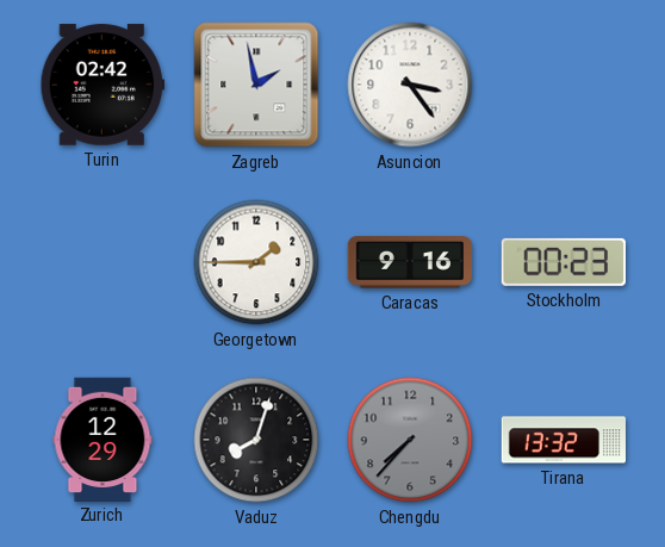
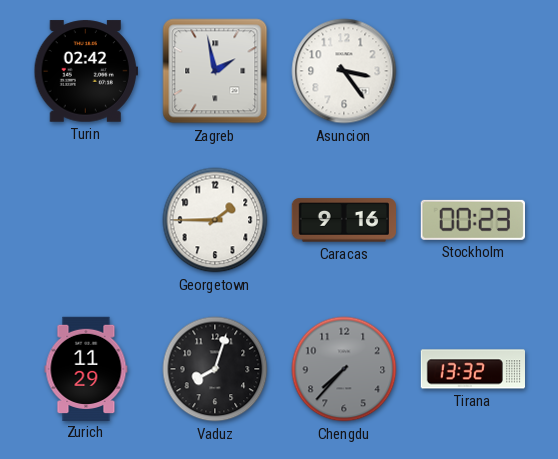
Zurich: 12:29 -> 11:29
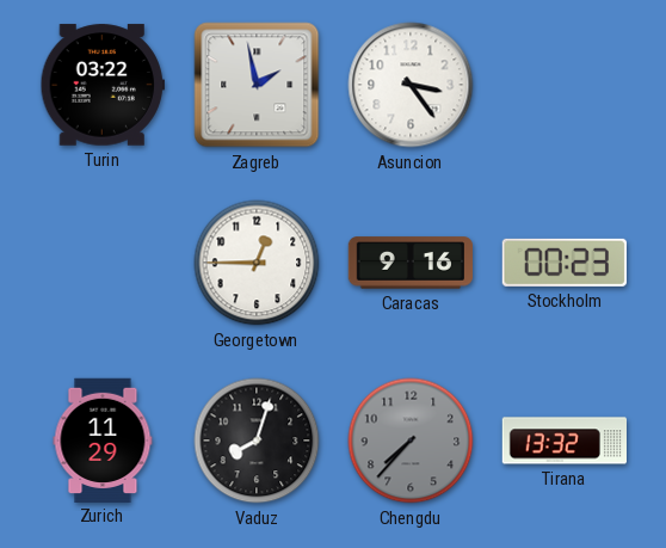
Turin: 02:42 -> 03:22
Georgetown: 1:45 -> 12:45
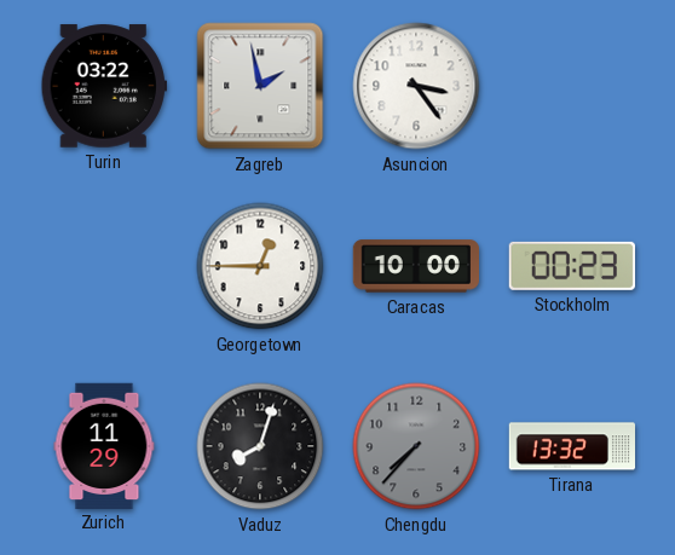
Caracas: 9:16 -> 10:00
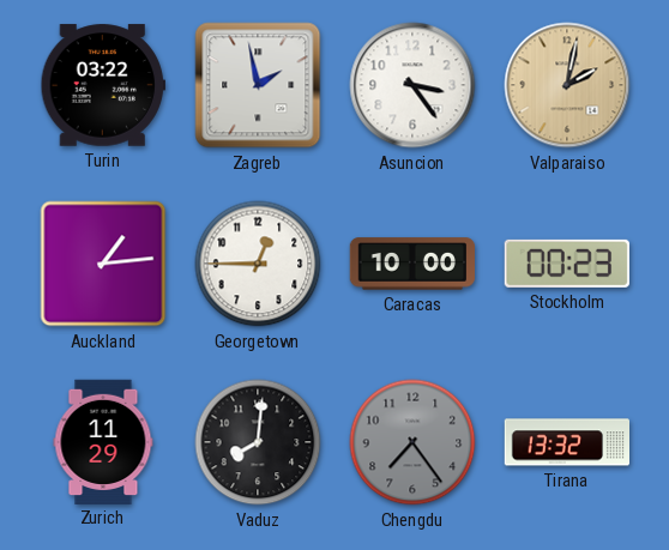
Valparaiso: none -> 2:02
Auckland: none -> 1:14
Vaduz: 8:03 -> 8:01
Chengdu: 7:37 -> 7:24
